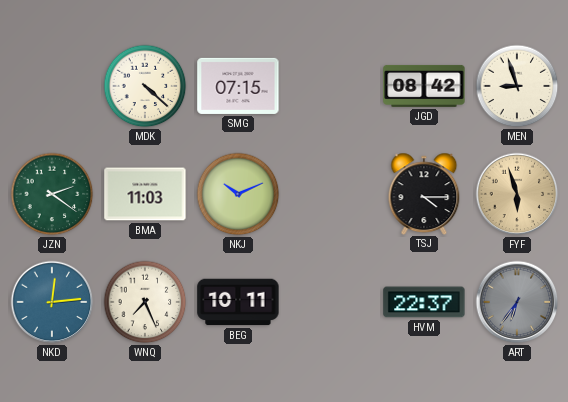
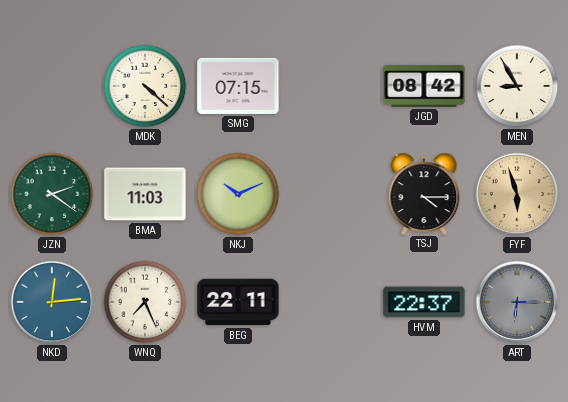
MEN: 8:57 -> 8:55
BEG: 10:11 -> 22:11
ART: 6:36 -> 6:15
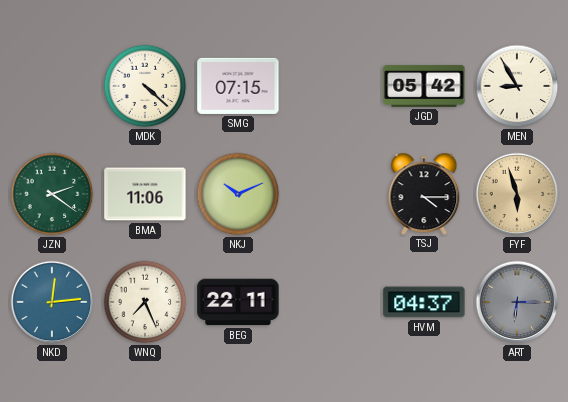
JGD: 08:42 -> 05:42
BMA: 11:03 -> 11:06
HVM: 22:37 -> 04:37
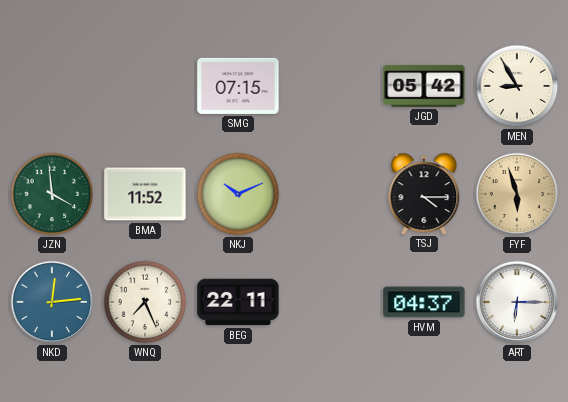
MDK: 4:22 -> none
JZN: 2:21 -> 3:59
BMA: 11:06 -> 11:52
ART dial: grey -> white
